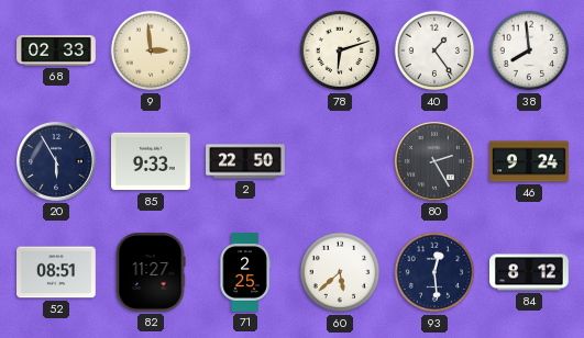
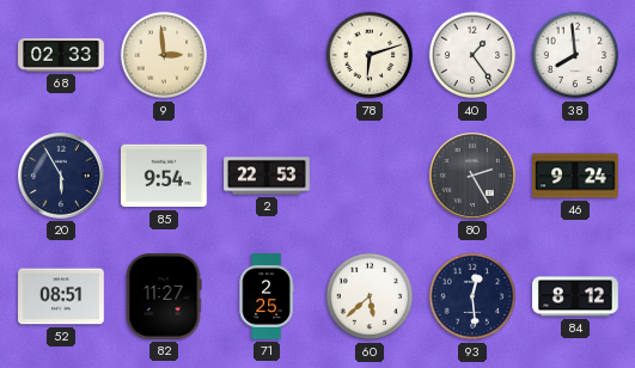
85: 9:33 -> 9:54
2: 22:50 -> 22:53
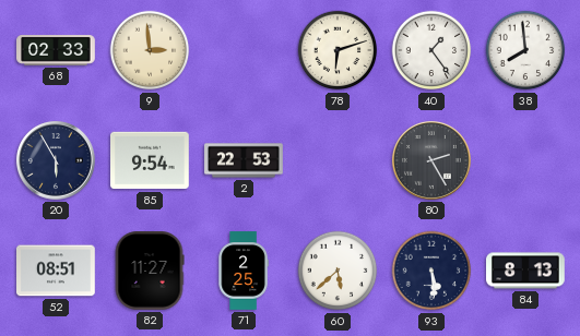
46: 9:24 -> none
93: 12:29 -> 5:29
84: 8:12 -> 8:13
